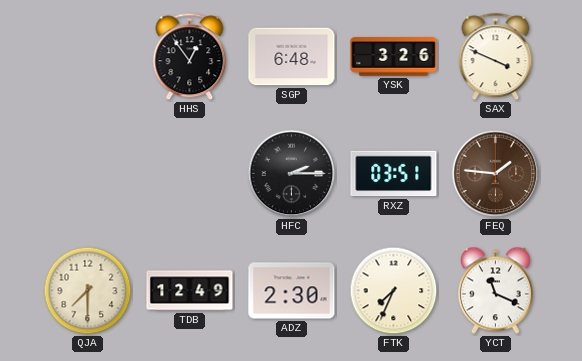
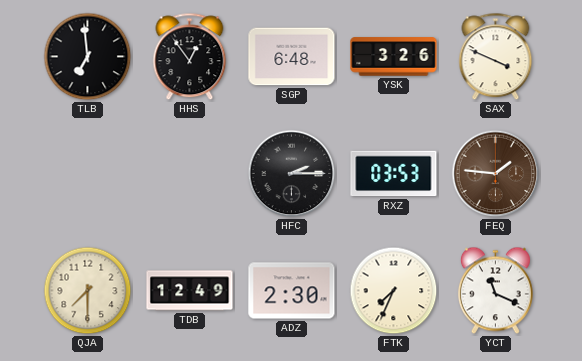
TLB: none -> 6:59
RXZ: 03:51 -> 03:53
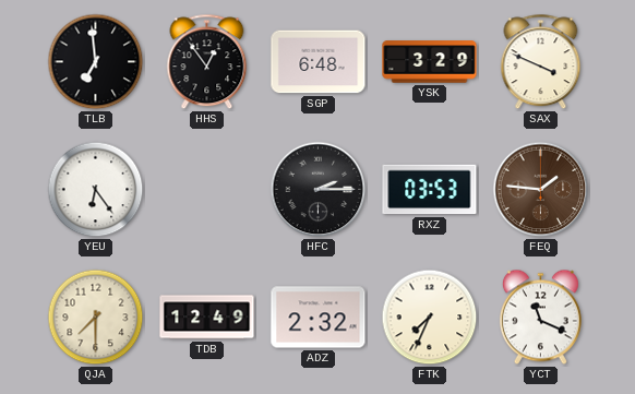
YSK: 3:26 -> 3:29
YEU: none -> 6:24
ADZ: 2:30 -> 2:32
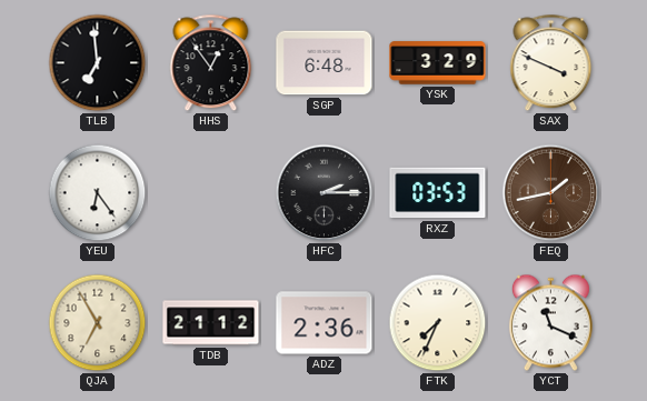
FEQ: 1:46 -> 1:43
QJA: 7:30 -> 6:55
TDB: 12:49 -> 21:12
ADZ: 2:32 -> 2:36
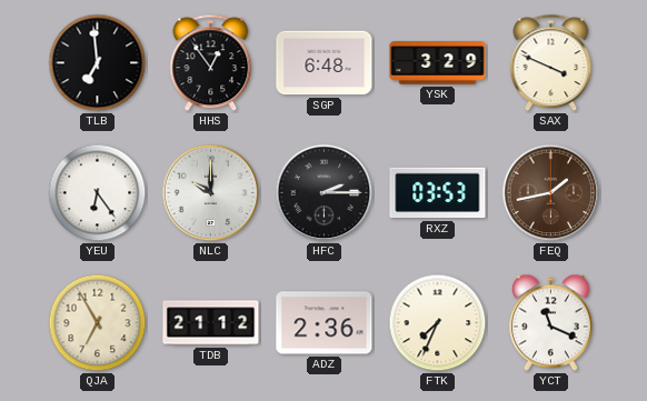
NLC: none -> 10:00
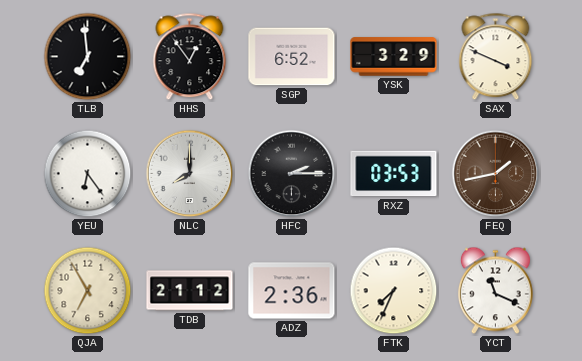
SGP: 6:48 -> 6:52
NLC: 10:00 -> 8:00
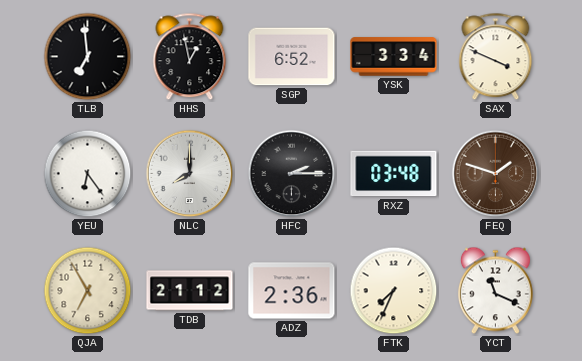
HHS: 12:54 -> 12:58
YSK: 3:29 -> 3:34
RXZ: 03:53 -> 03:48
FEQ: 1:43 -> 1:48
